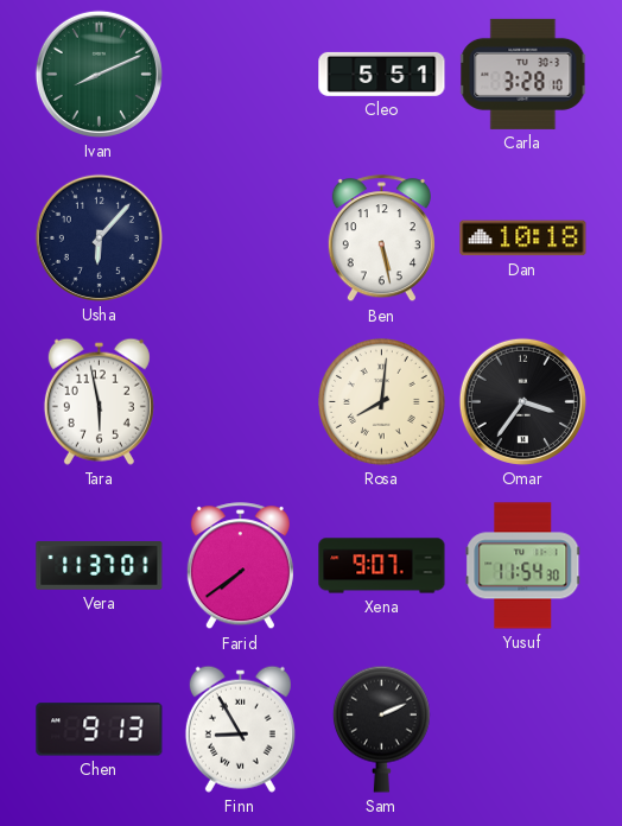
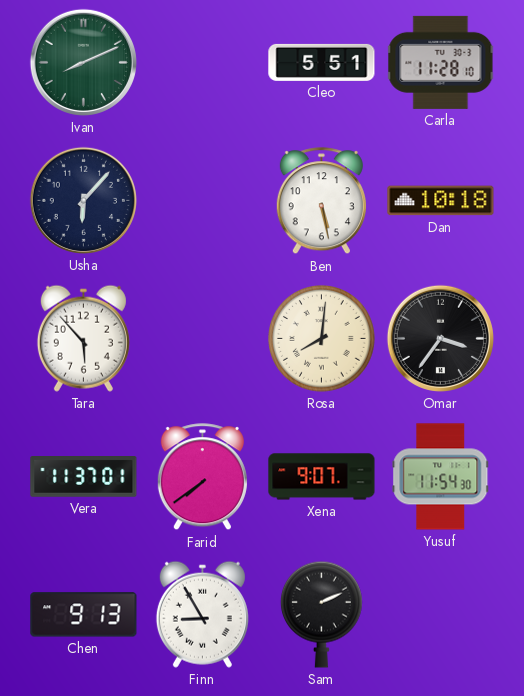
Carla: 3:28 -> 11:28
Tara: 5:58 -> 5:53
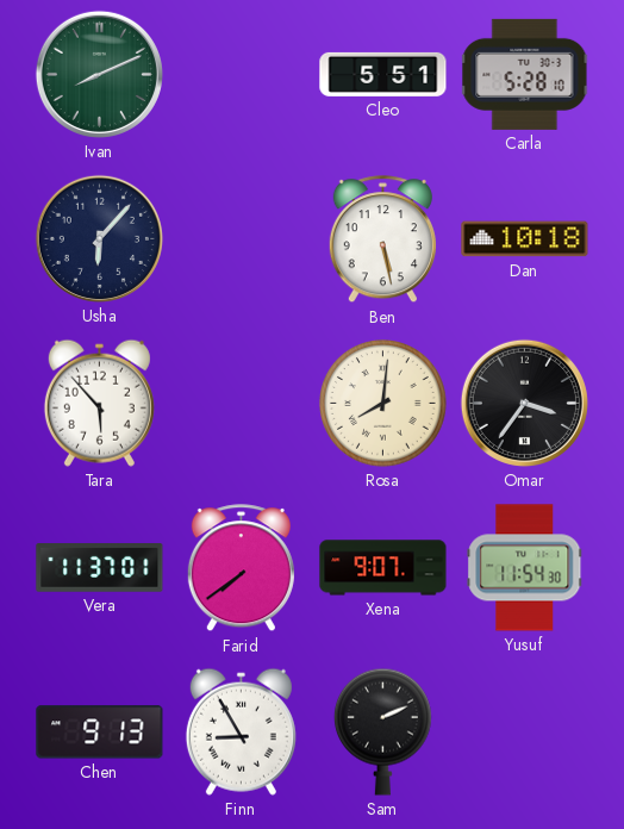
Carla: 11:28 -> 5:28
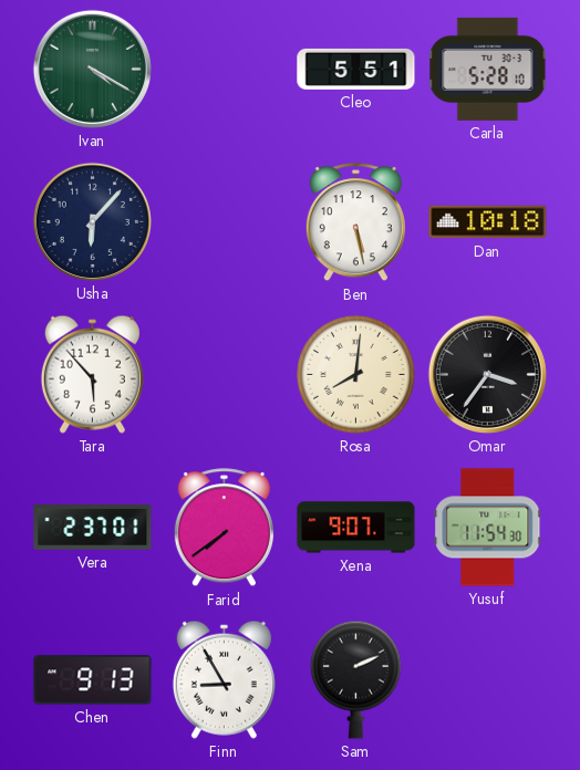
Ivan: 8:11 -> 4:20
Vera: 11:37 -> 2:37
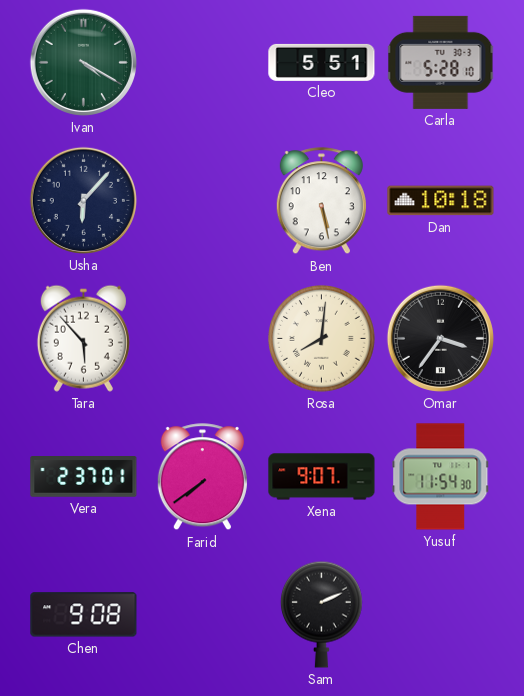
Chen: 9:13 -> 9:08
Finn: 8:55 -> none
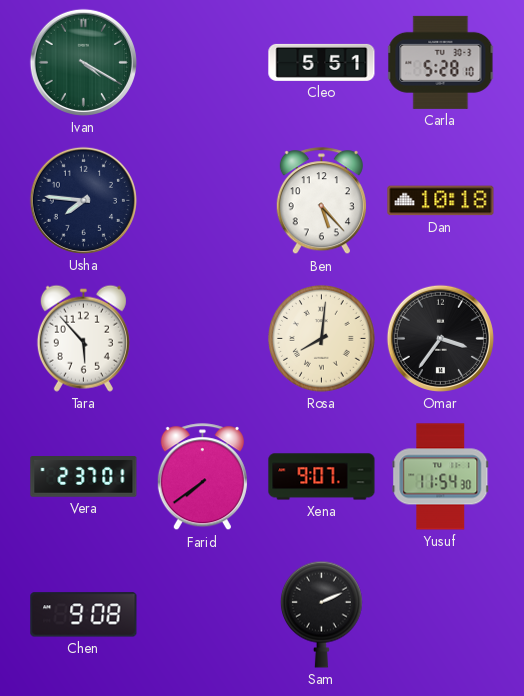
Usha: 6:07 -> 7:46
Ben: 5:28 -> 5:23
